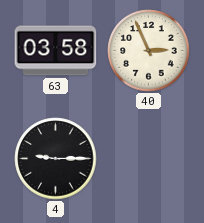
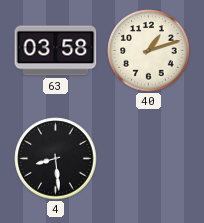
40: 2:56 -> 1:12
4: 9:15 -> 8:29
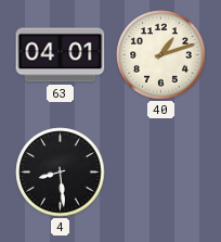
63: 03:58 -> 04:01
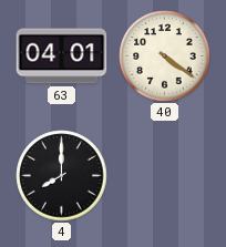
40: 1:12 -> 4:21
4: 8:29 -> 8:00
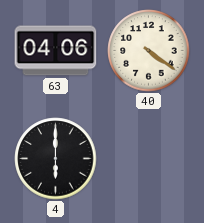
63: 04:01 -> 04:06
4: 8:00 -> 6:00
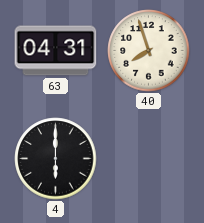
63: 04:06 -> 04:31
40: 4:21 -> 7:57
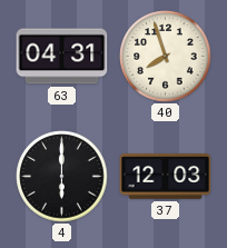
37: none -> 12:03
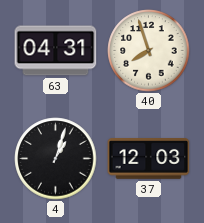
4: 6:00 -> 1:03
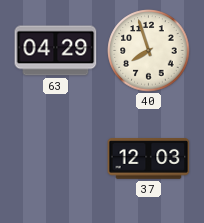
63: 04:31 -> 04:29
4: 1:03 -> none
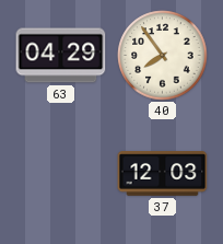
40: 7:57 -> 7:54
